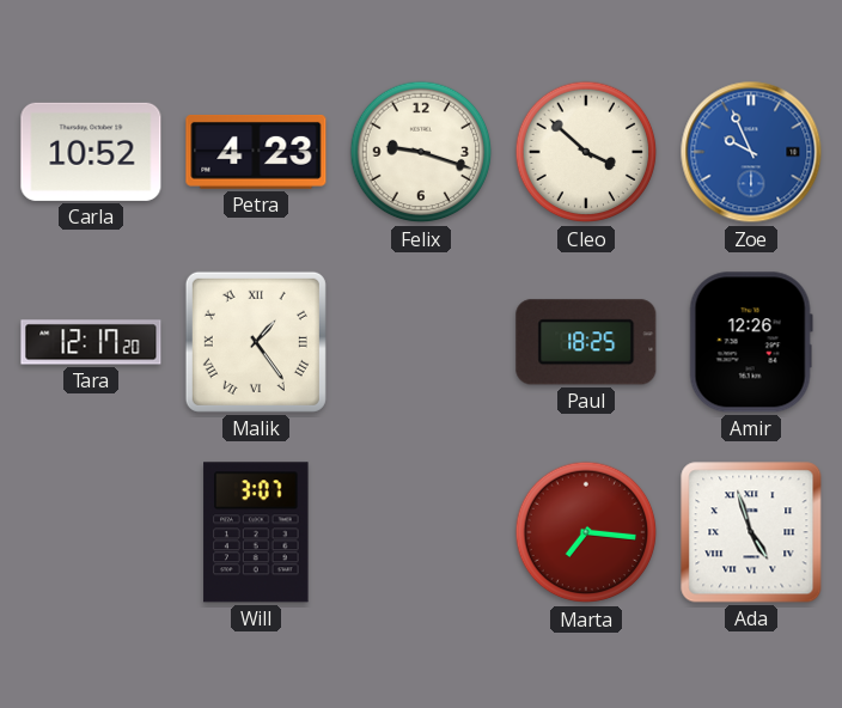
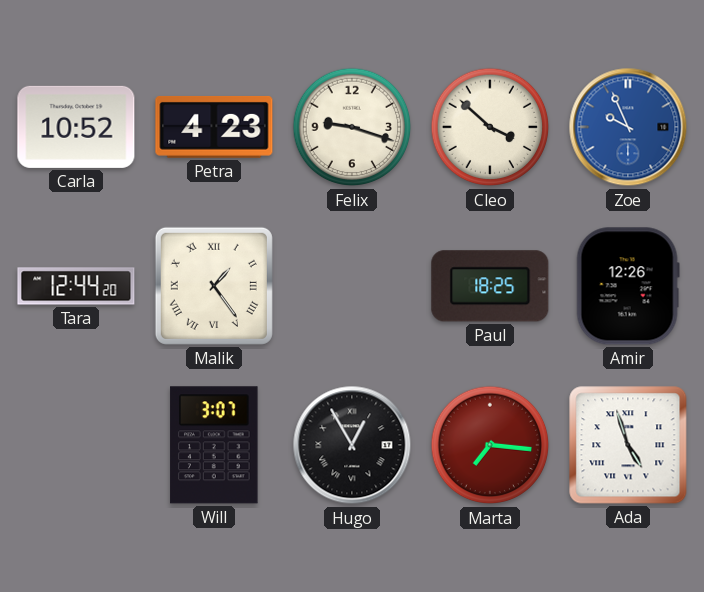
Tara: 12:17 -> 12:44
Hugo: none -> 12:55
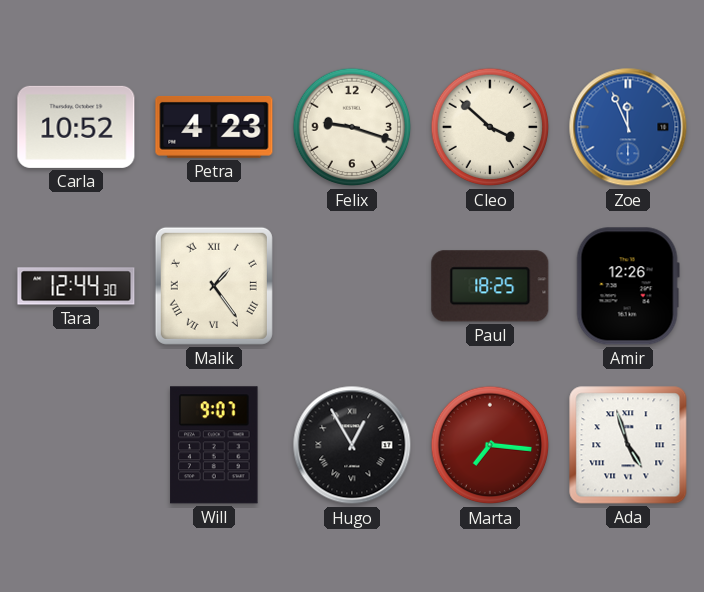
Zoe: 9:56 -> 11:56
Tara: 12:44:20 -> 12:44:30
Will: 3:07 -> 9:07
